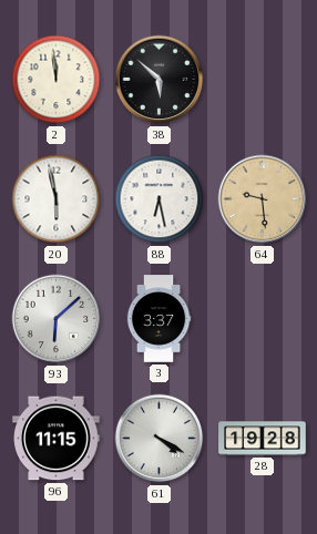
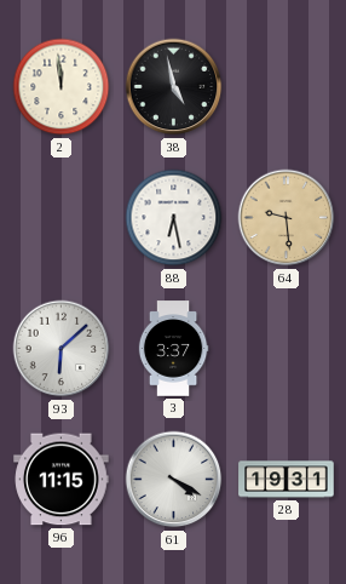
38: 5:52 -> 4:58
20: 5:58 -> none
28: 19:28 -> 19:31
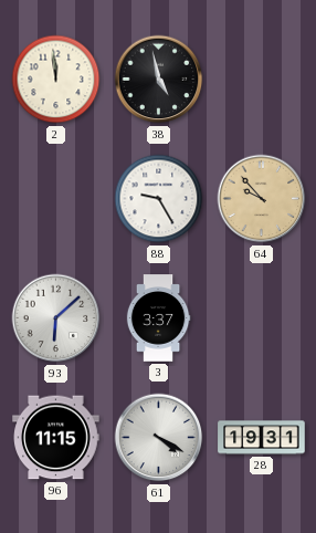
88: 6:28 -> 9:25
64: 9:29 -> 9:53
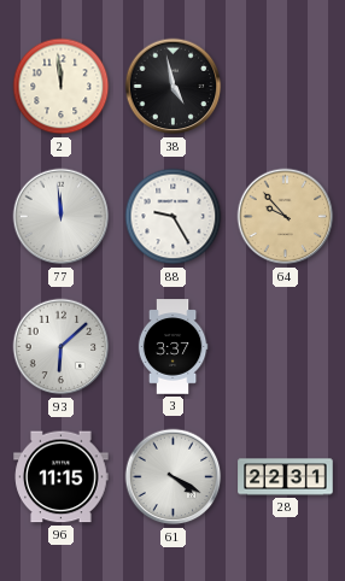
77: none -> 11:59
28: 19:31 -> 22:31
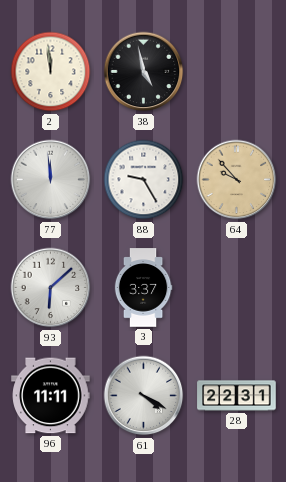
96: 11:15 -> 11:11
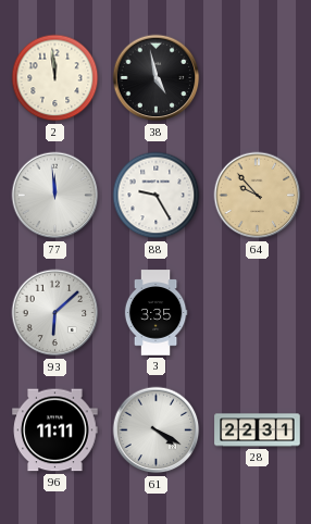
3: 3:37 -> 3:35
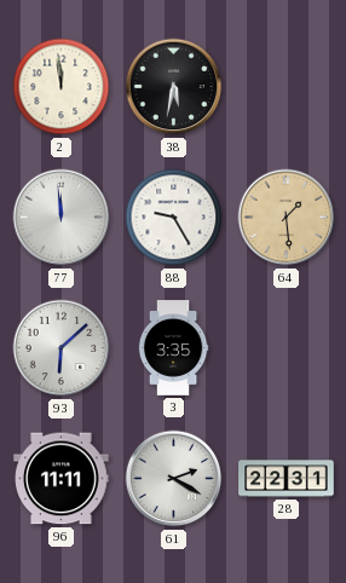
38: 4:58 -> 5:32
64: 9:53 -> 1:29
61: 4:20 -> 2:20
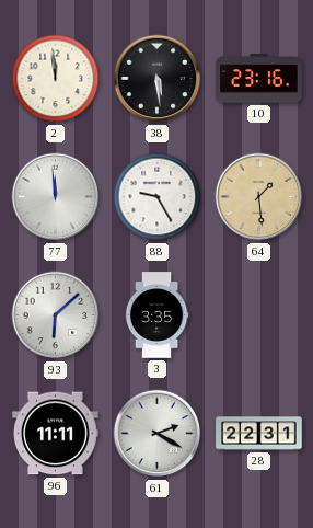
38: 5:32 -> 5:29
10: none -> 23:16
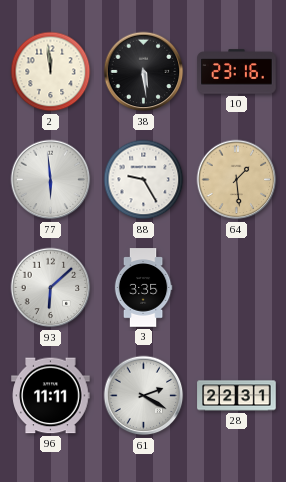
77: 11:59 -> 5:59
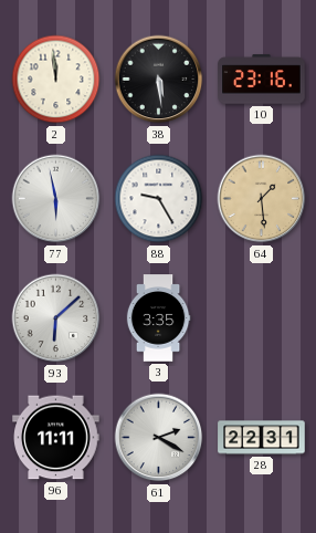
77: 5:59 -> 5:58
